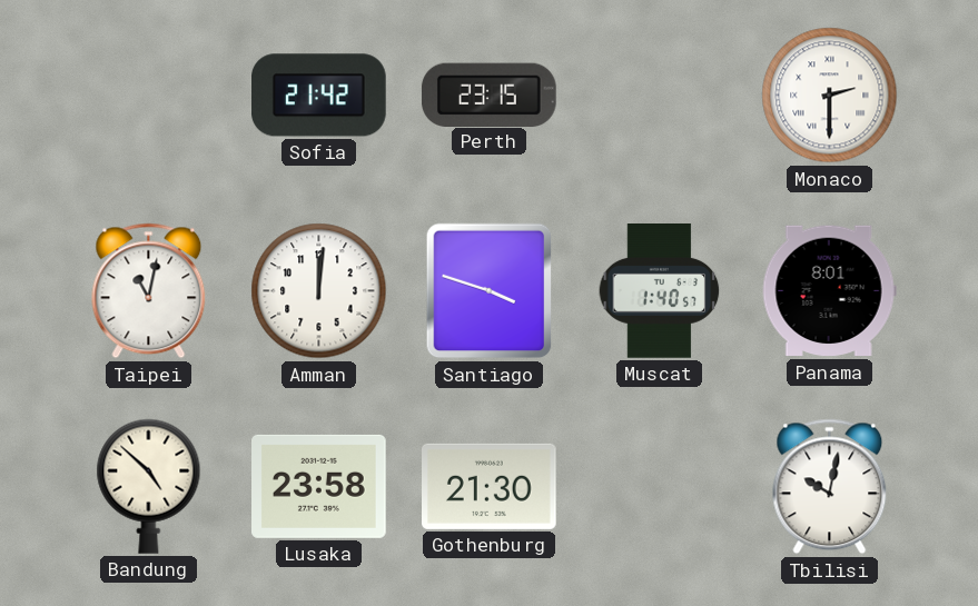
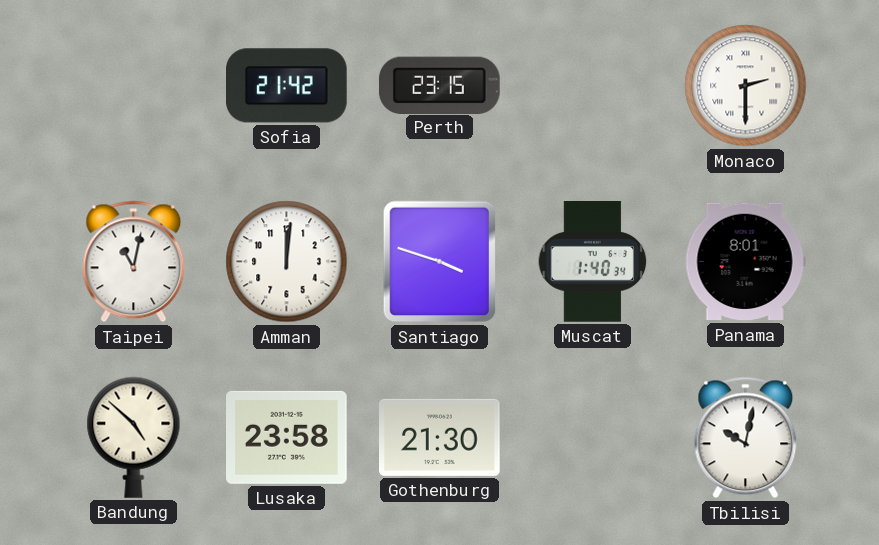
Muscat: 1:40:57 -> 1:40:34
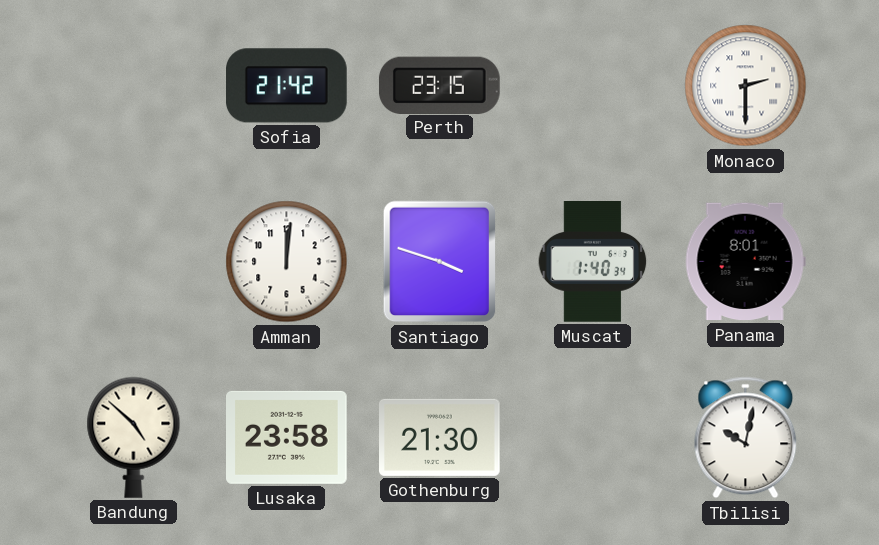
Taipei: 11:02 -> none
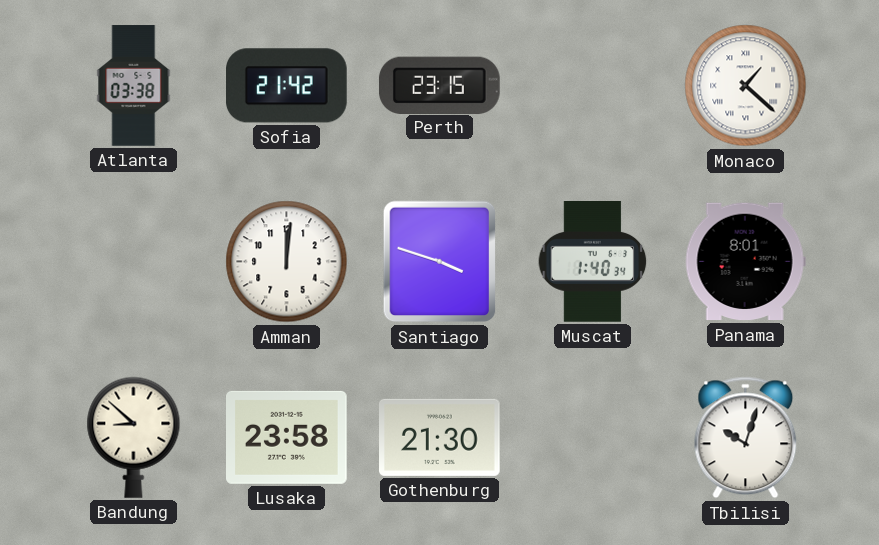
Atlanta: none -> 03:38
Monaco: 2:30 -> 1:22
Bandung: 4:52 -> 8:52
Tbilisi: 10:02 -> 10:03
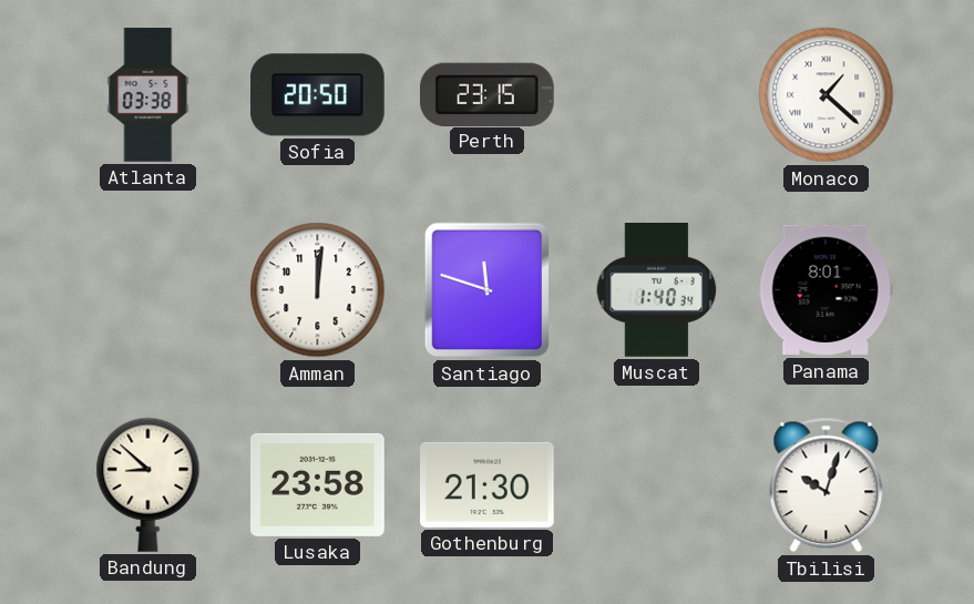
Sofia: 21:42 -> 20:50
Santiago: 3:48 -> 11:48
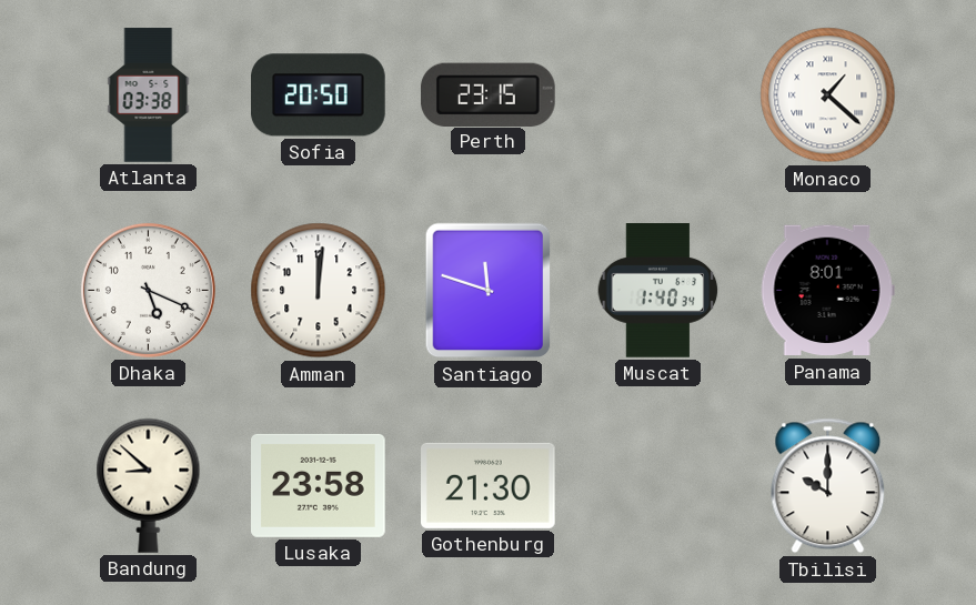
Dhaka: none -> 5:19
Tbilisi: 10:03 -> 10:00
